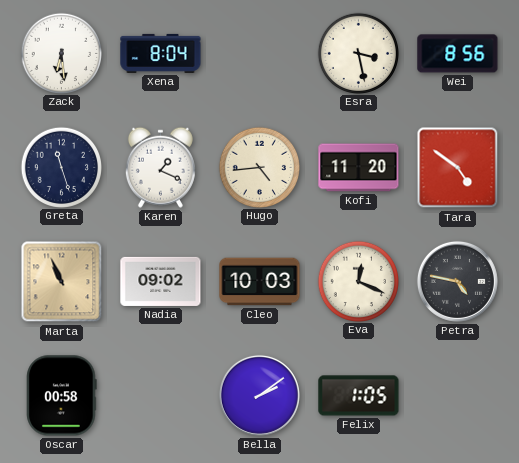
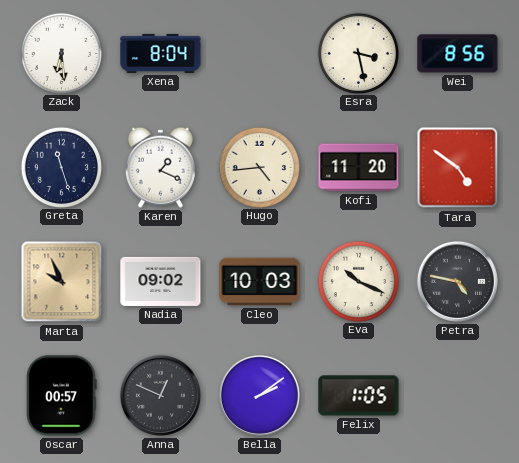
Marta: 10:56 -> 9:56
Eva: 12:19 -> 10:19
Oscar: 00:58 -> 00:57
Anna: none -> 12:49
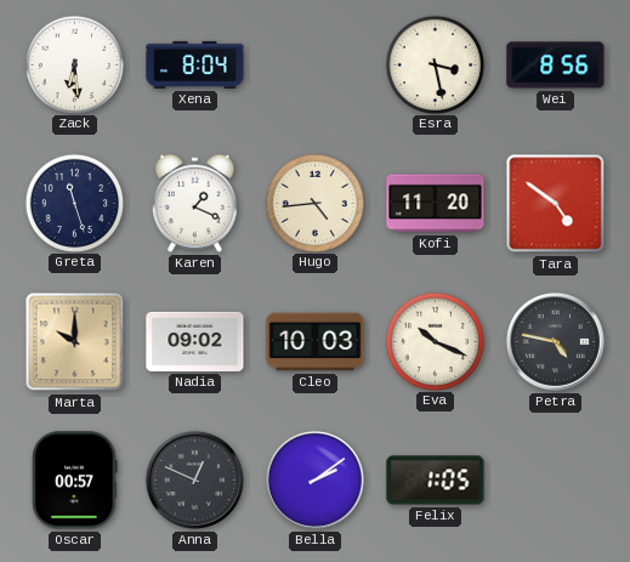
Marta: 9:56 -> 10:00
